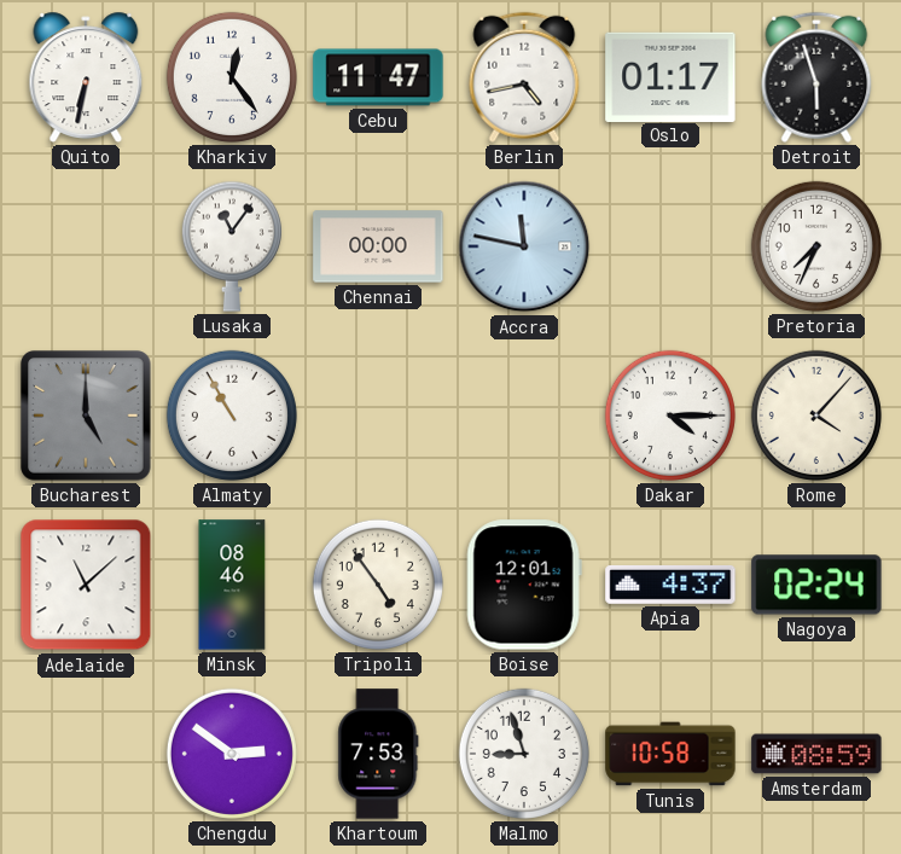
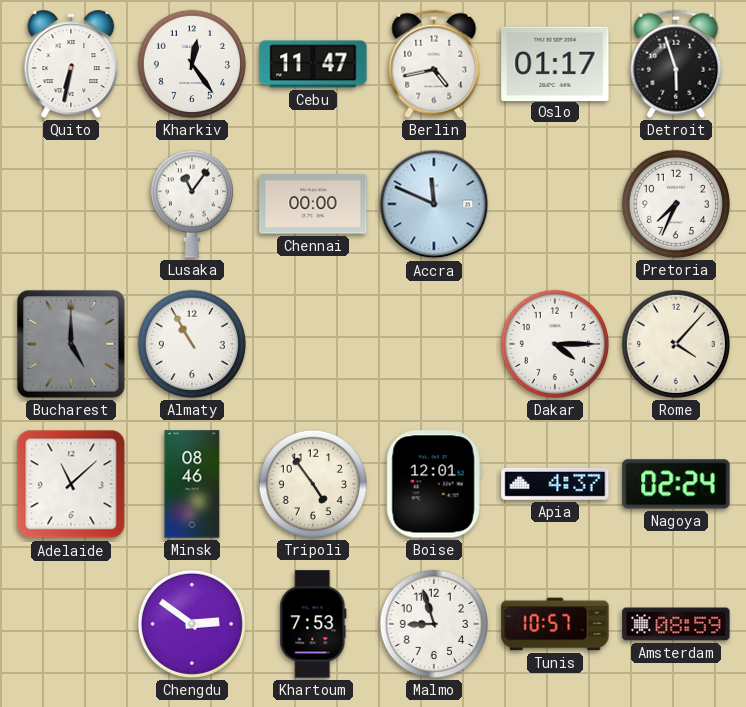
Accra: 11:47 -> 11:49
Tunis: 10:58 -> 10:57
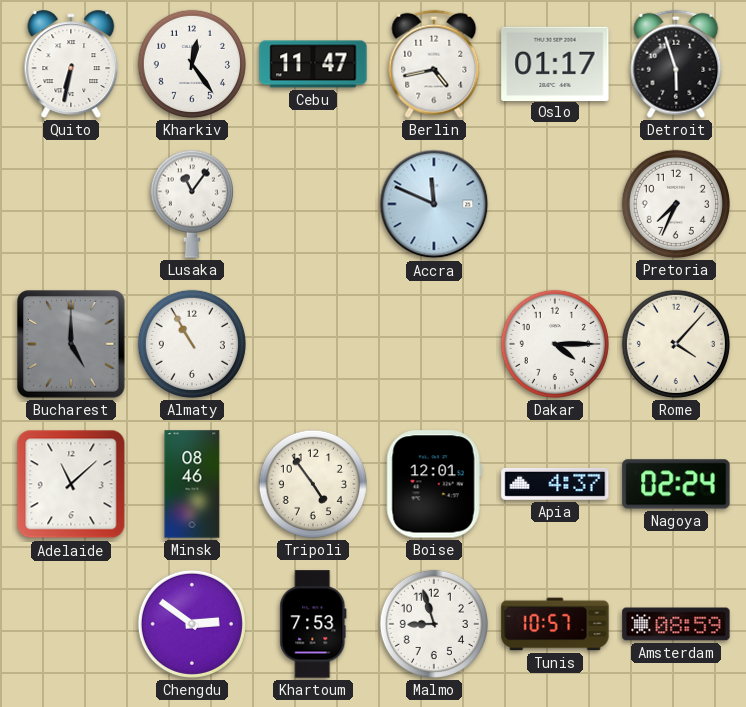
Chennai: 00:00 -> none
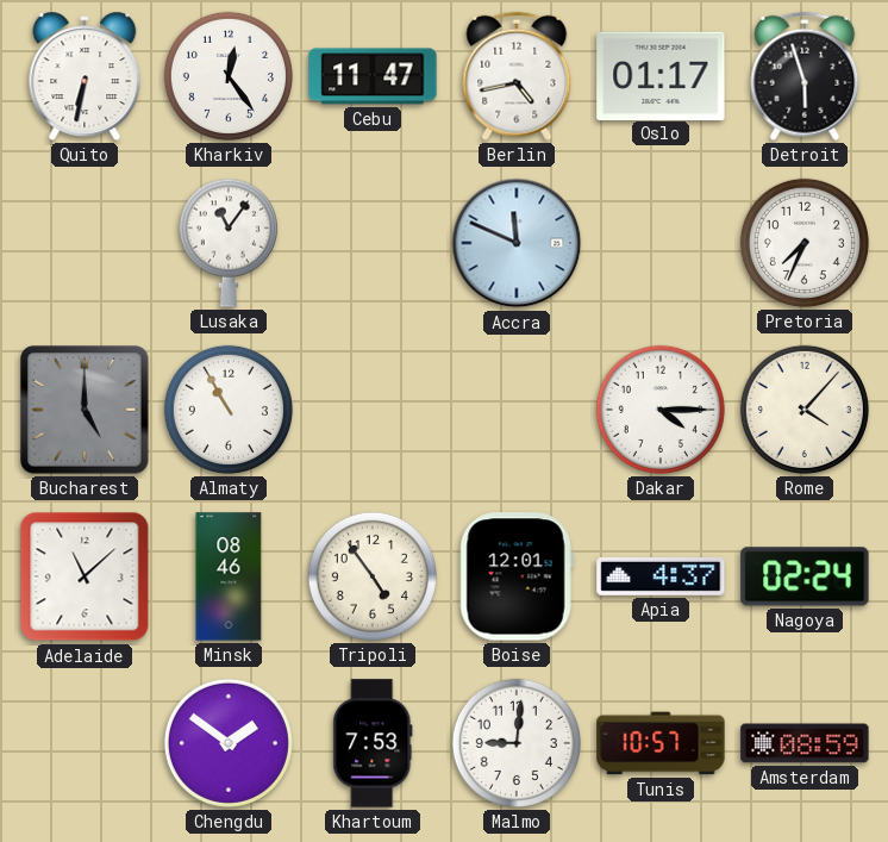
Chengdu: 2:51 -> 1:51
Malmo: 8:57 -> 9:01
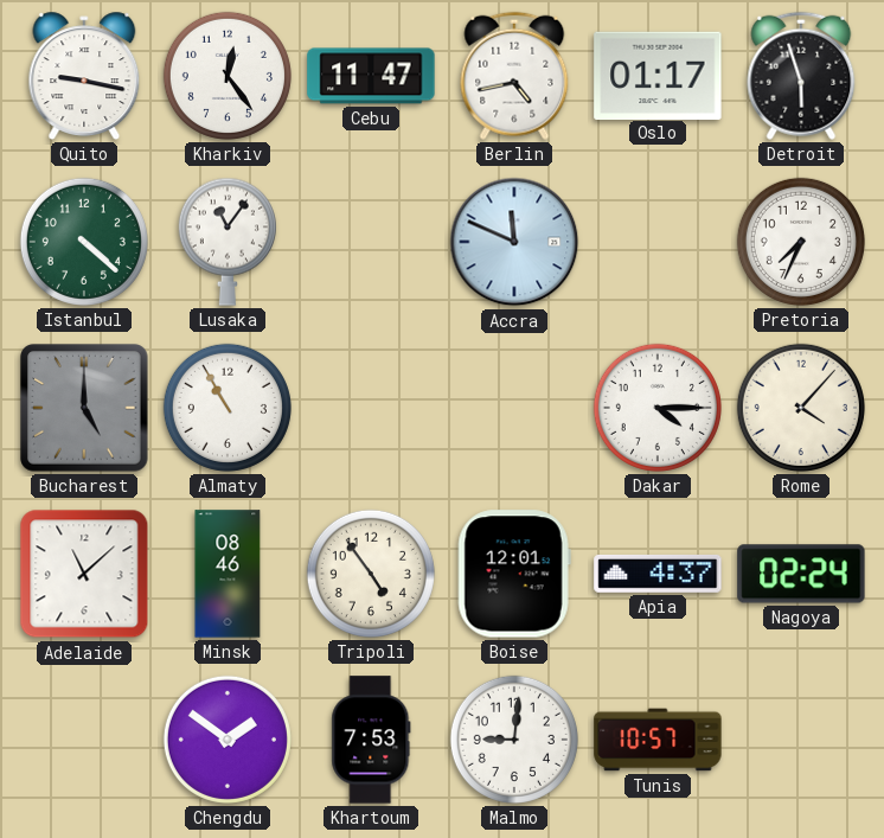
Quito: 6:32 -> 9:17
Istanbul: none -> 4:22
Amsterdam: 08:59 -> none
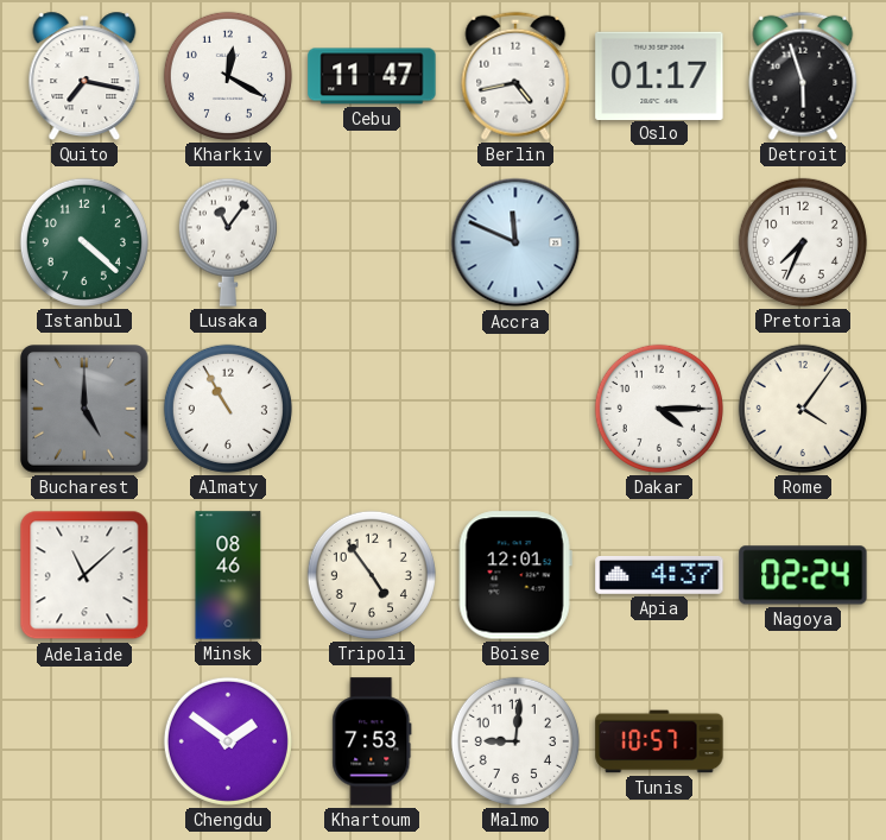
Quito: 9:17 -> 7:17
Kharkiv: 12:24 -> 12:20
Rome: 4:07 -> 4:06
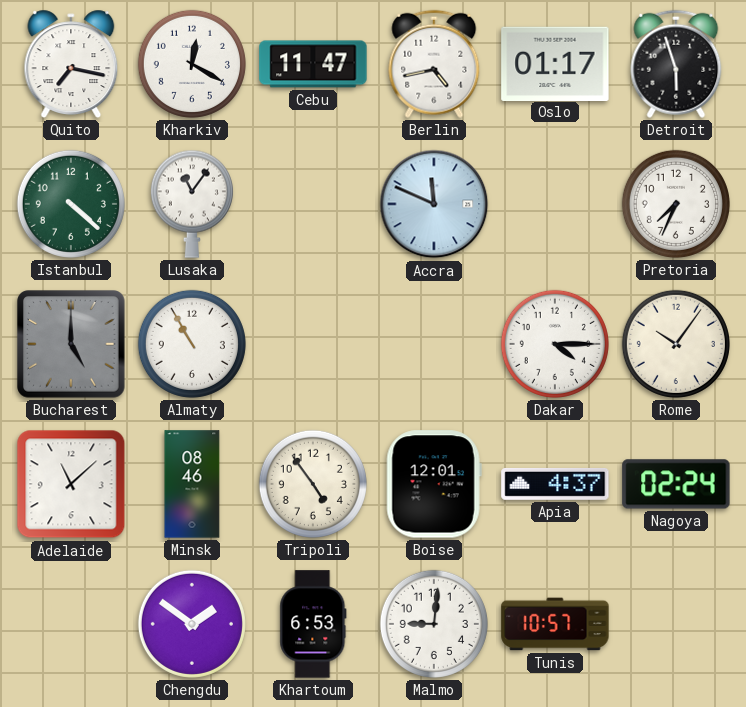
Rome: 4:06 -> 10:06
Khartoum: 7:53 -> 6:53
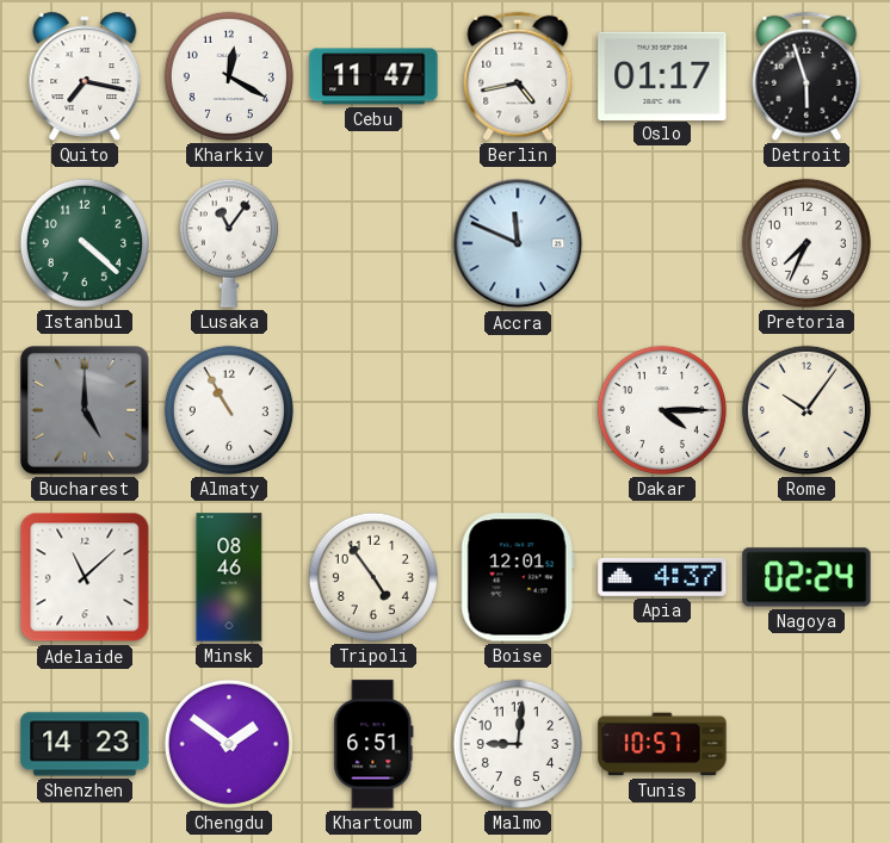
Shenzhen: none -> 14:23
Khartoum: 6:53 -> 6:51
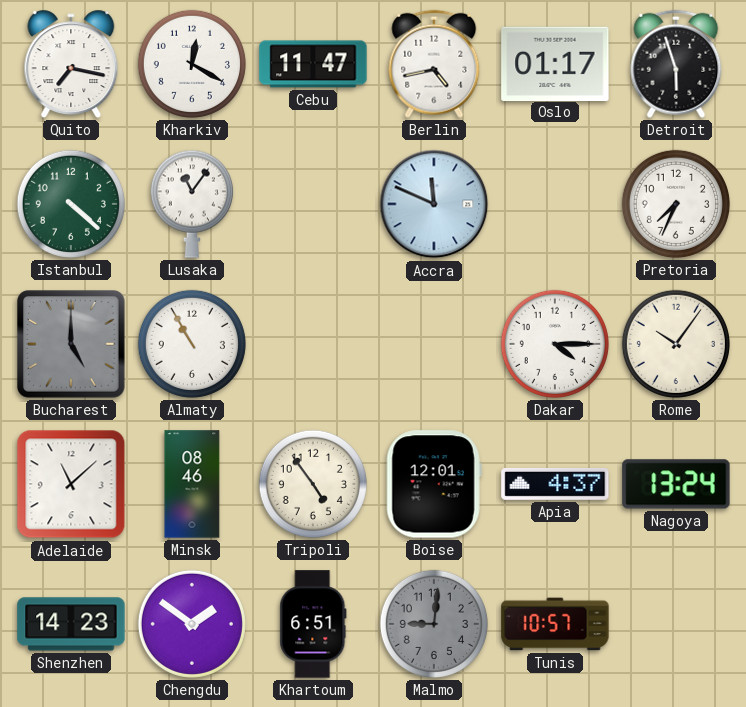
Nagoya: 02:24 -> 13:24
Malmo dial: white -> grey
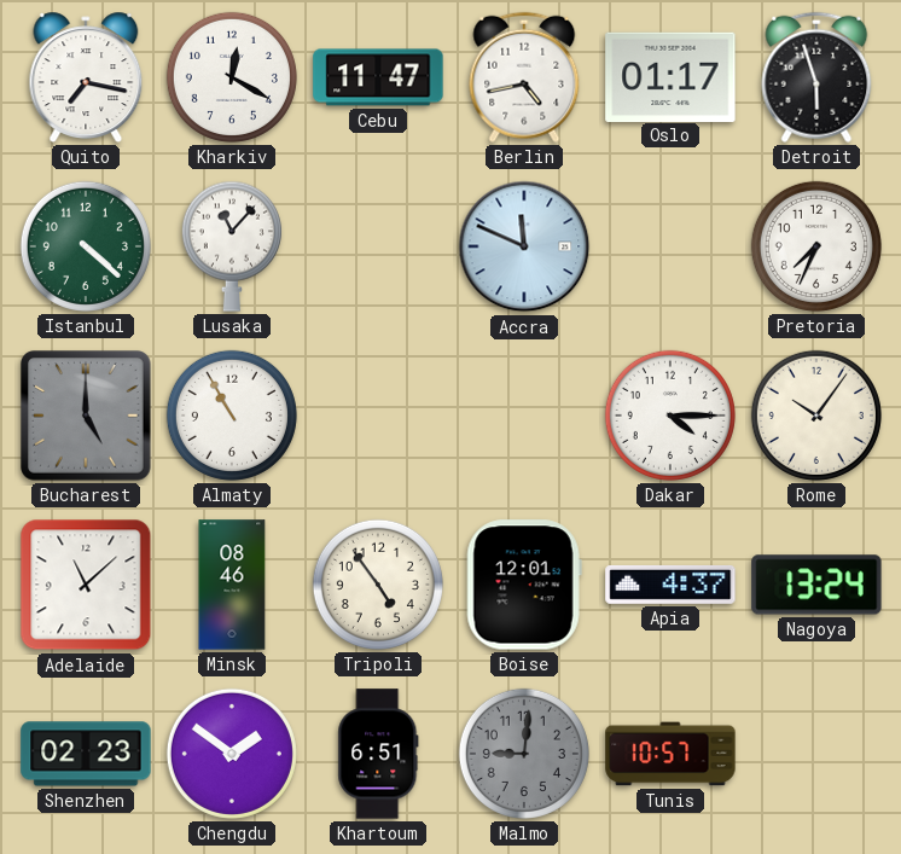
Lusaka: 11:06 -> 11:07
Shenzhen: 14:23 -> 02:23
